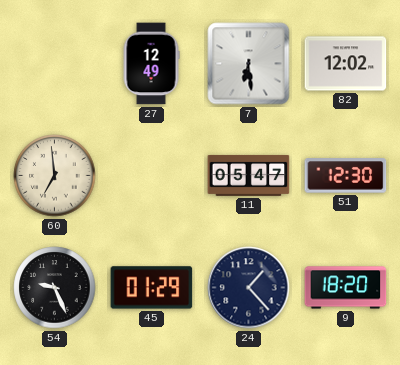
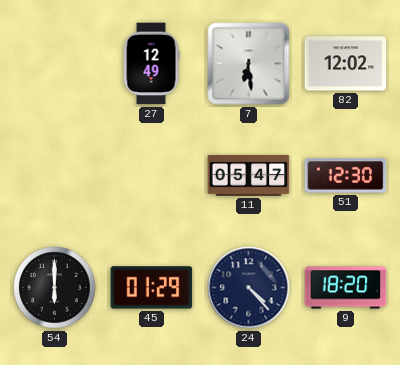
60: 6:59 -> none
54: 9:26 -> 6:00
24: 1:23 -> 4:23
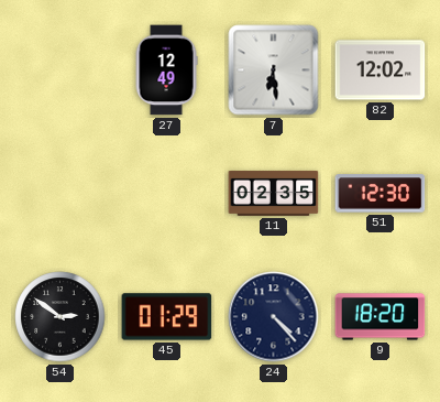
11: 05:47 -> 02:35
54: 6:00 -> 2:51
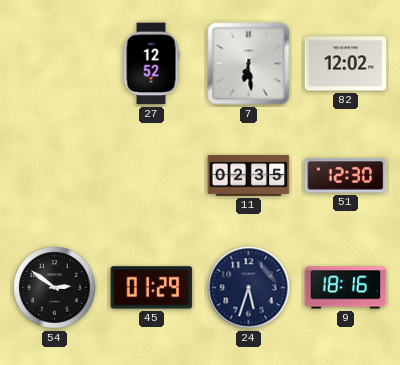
27: 12:49 -> 12:52
24: 4:23 -> 5:33
9: 18:20 -> 18:16
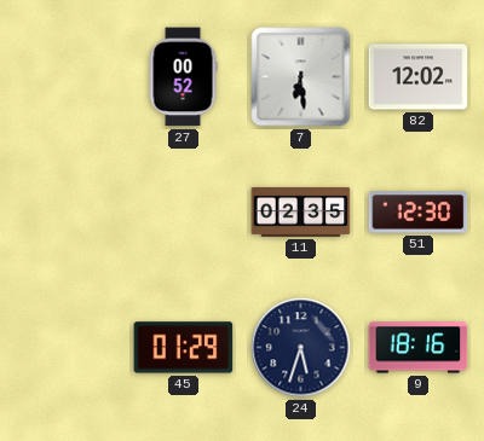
27: 12:52 -> 00:52
54: 2:51 -> none
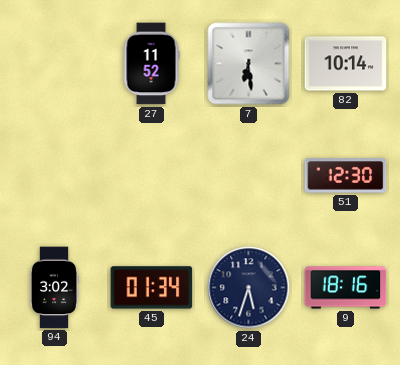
27: 00:52 -> 11:52
82: 12:02 -> 10:14
11: 02:35 -> none
94: none -> 3:02
45: 01:29 -> 01:34
